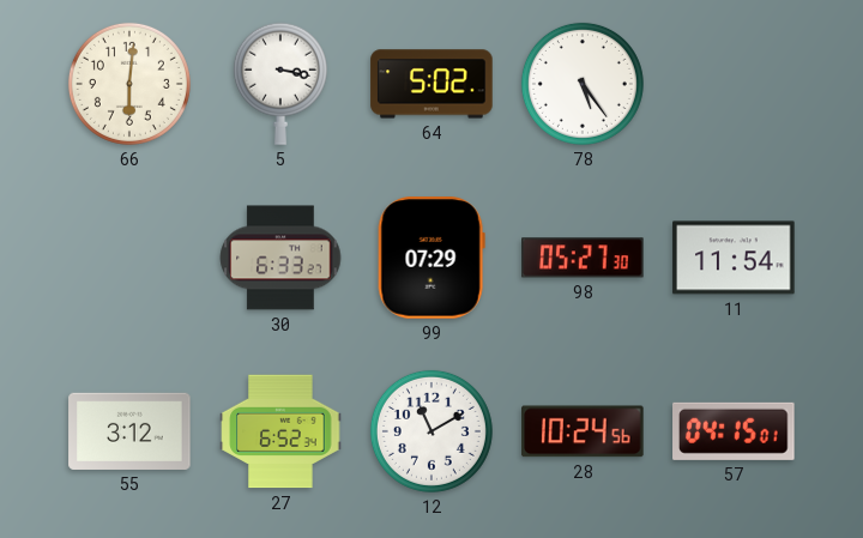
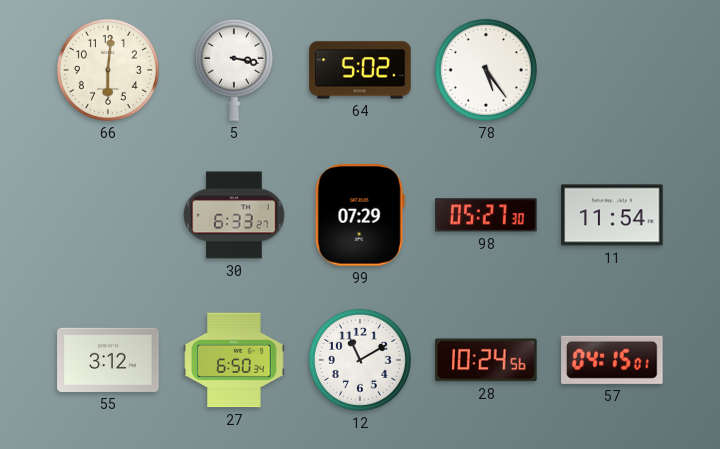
27: 6:52 -> 6:50
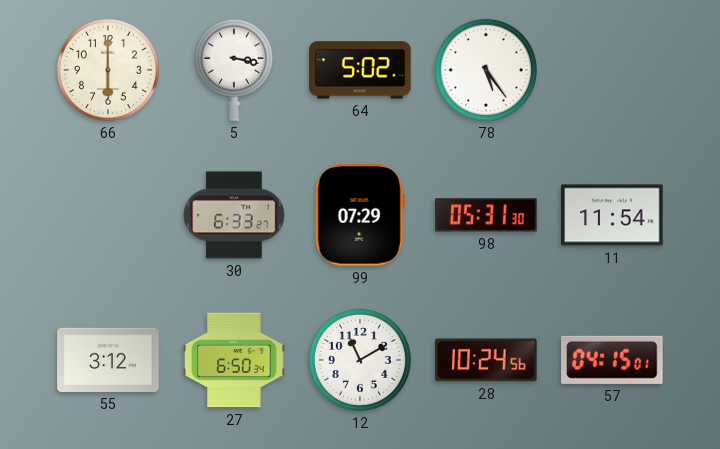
66: 6:01 -> 6:00
98: 05:27 -> 05:31
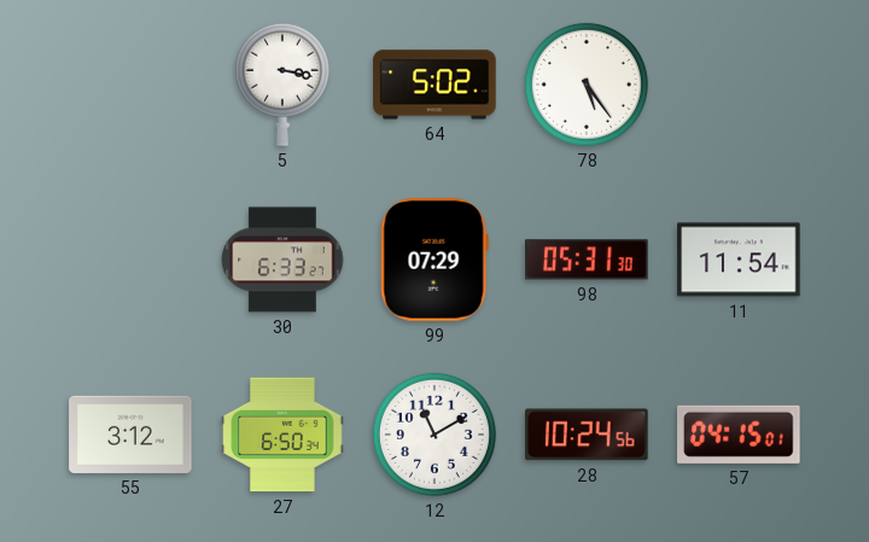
66: 6:00 -> none
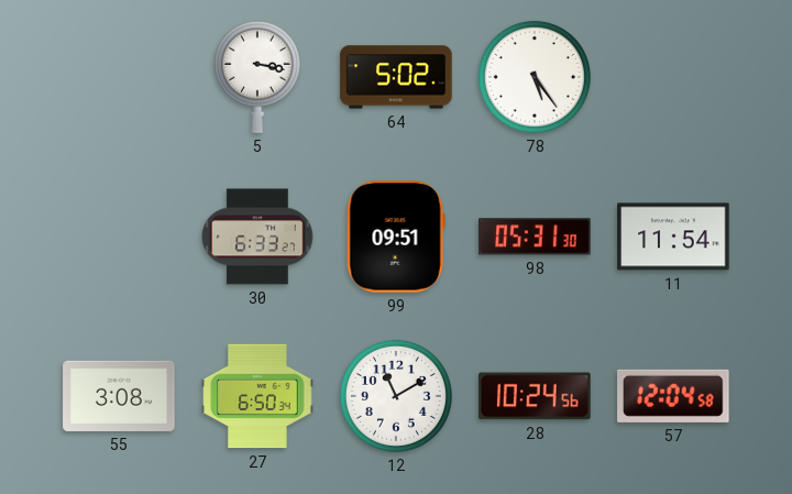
99: 07:29 -> 09:51
55: 3:12 -> 3:08
57: 04:15 -> 12:04
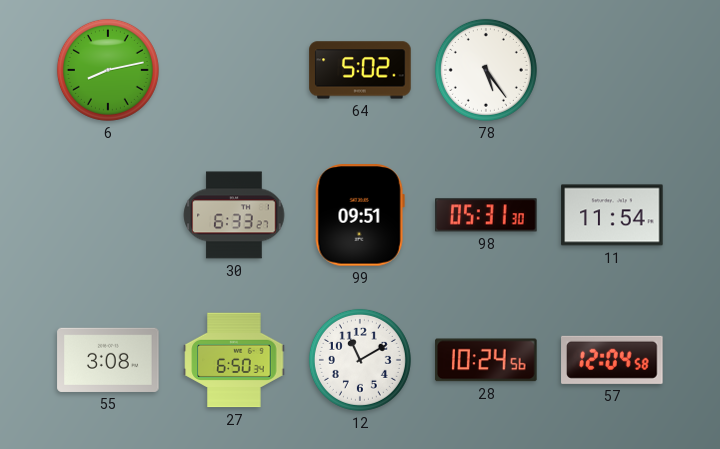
6: none -> 8:13
5: 3:17 -> none
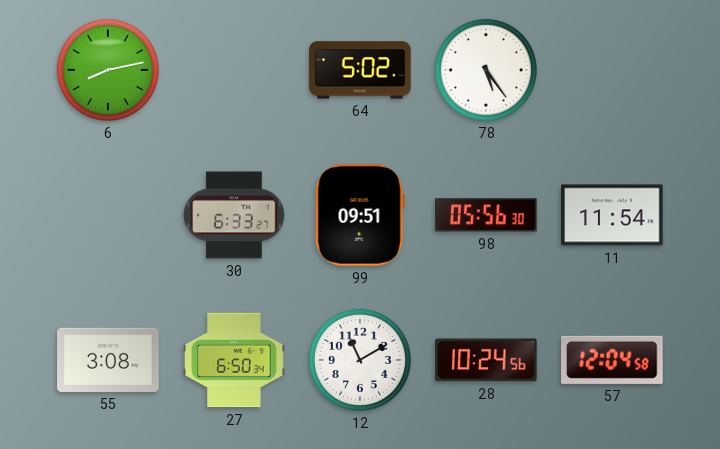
98: 05:31 -> 05:56
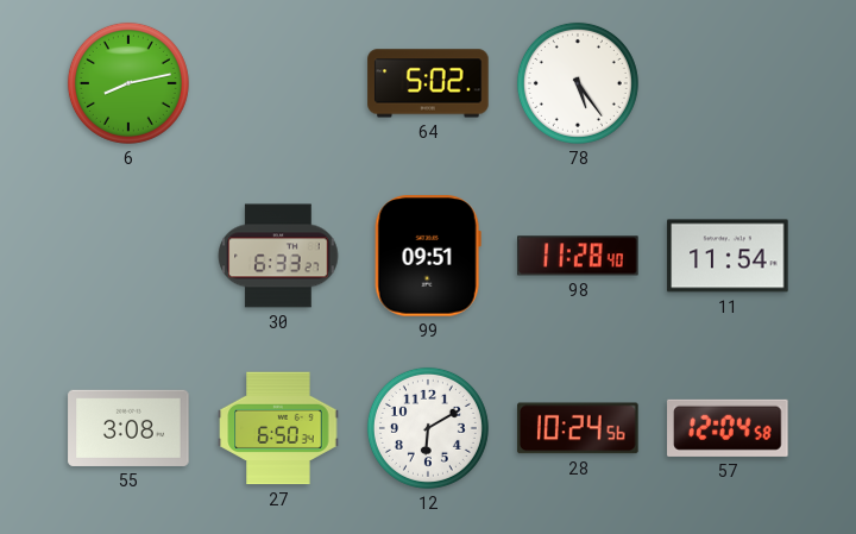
98: 05:56 -> 11:28
12: 11:10 -> 6:10
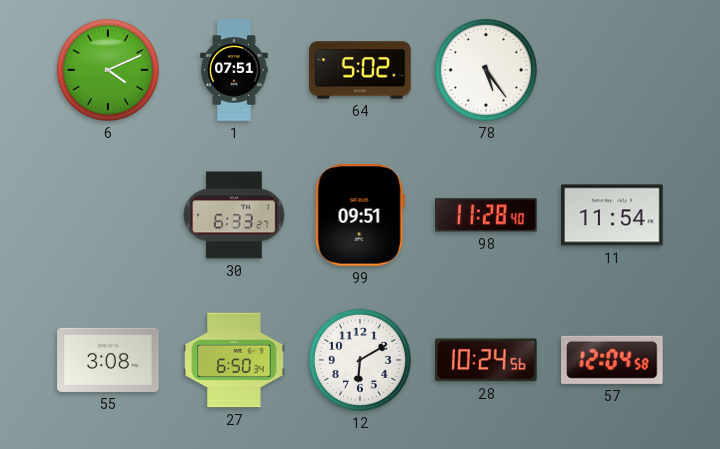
6: 8:13 -> 4:11
1: none -> 07:51
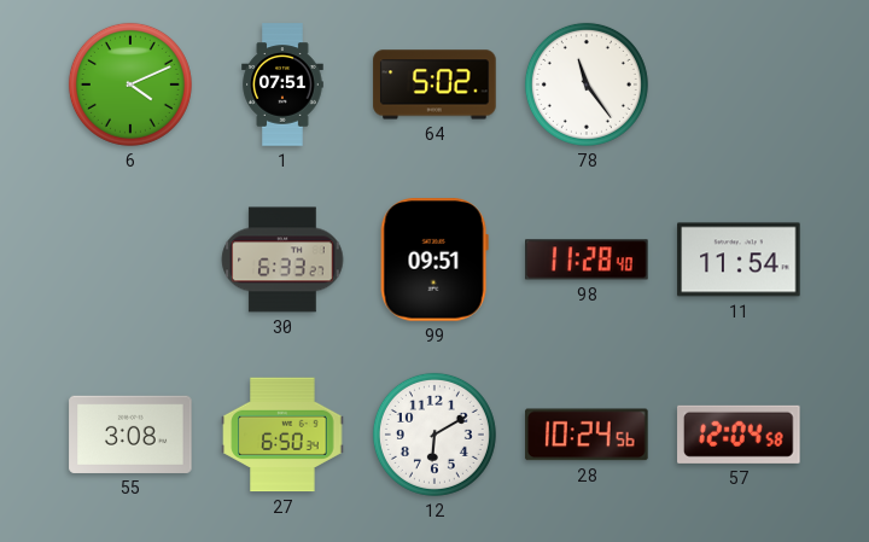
78: 5:24 -> 11:24
